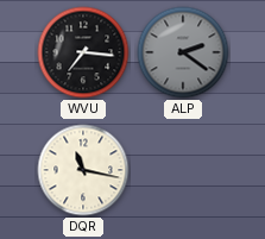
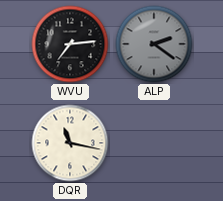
WVU: 7:16 -> 7:14
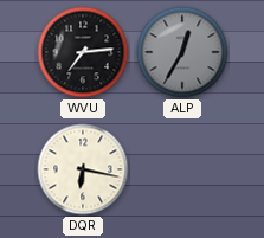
ALP: 2:21 -> 12:35
DQR: 11:17 -> 6:17
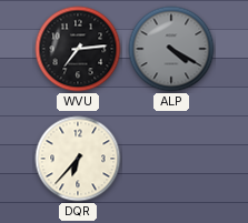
ALP: 12:35 -> 4:20
DQR: 6:17 -> 6:37
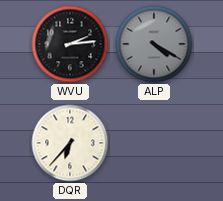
WVU: 7:14 -> 2:14
